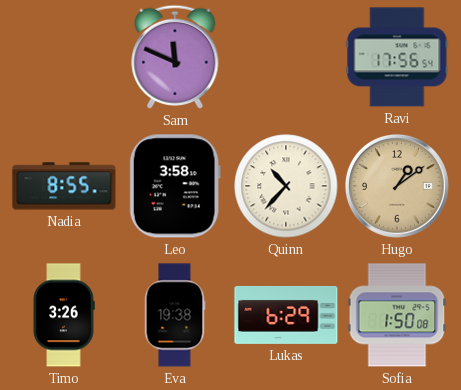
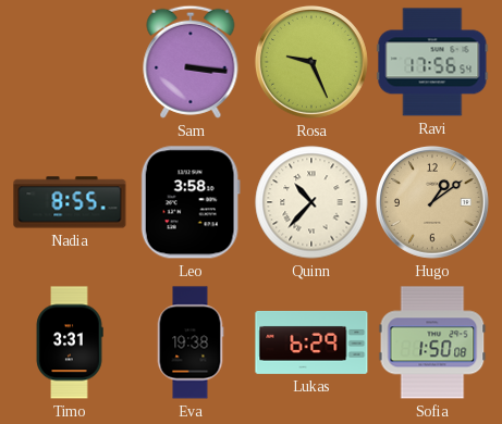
Sam: 11:49 -> 3:16
Rosa: none -> 9:26
Timo: 3:26 -> 3:31
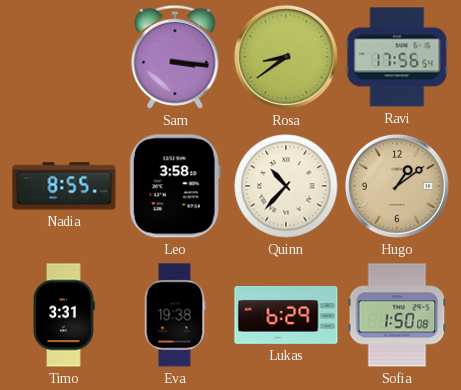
Rosa: 9:26 -> 8:39
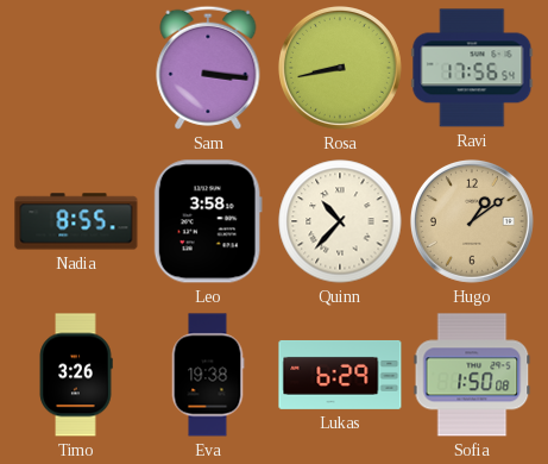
Rosa: 8:39 -> 8:43
Timo: 3:31 -> 3:26
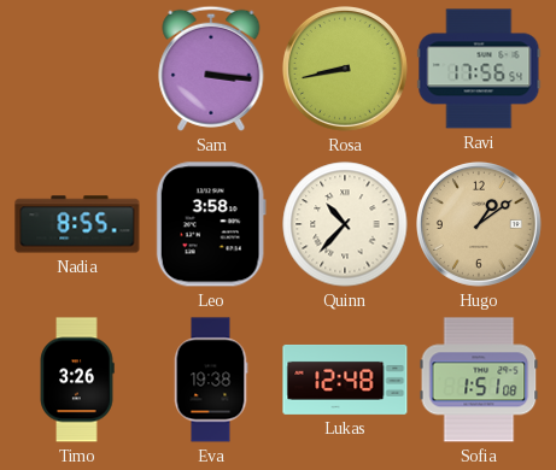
Lukas: 6:29 -> 12:48
Sofia: 1:50 -> 1:51
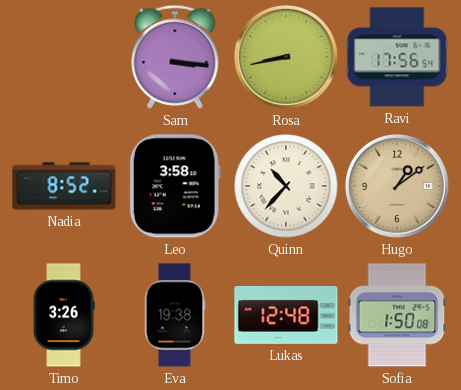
Nadia: 8:55 -> 8:52
Sofia: 1:51 -> 1:50
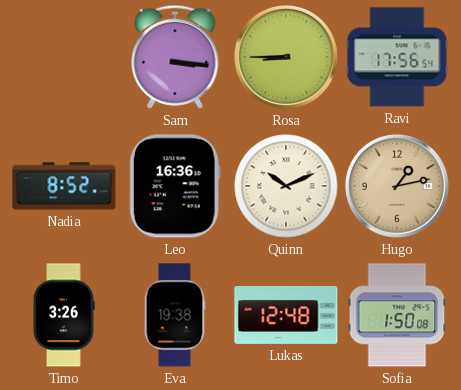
Rosa: 8:43 -> 8:45
Leo: 3:58 -> 16:36
Quinn: 10:37 -> 10:11
Hugo: 1:09 -> 1:13
